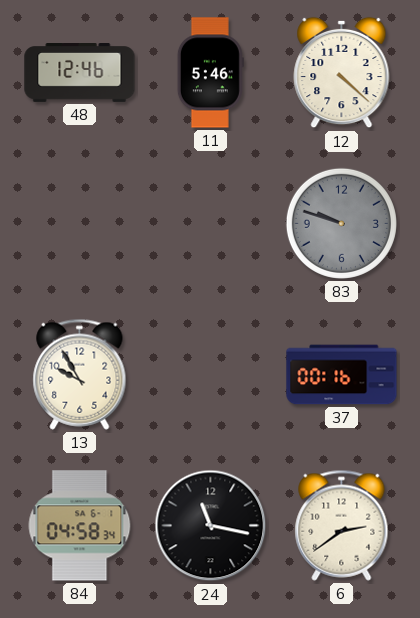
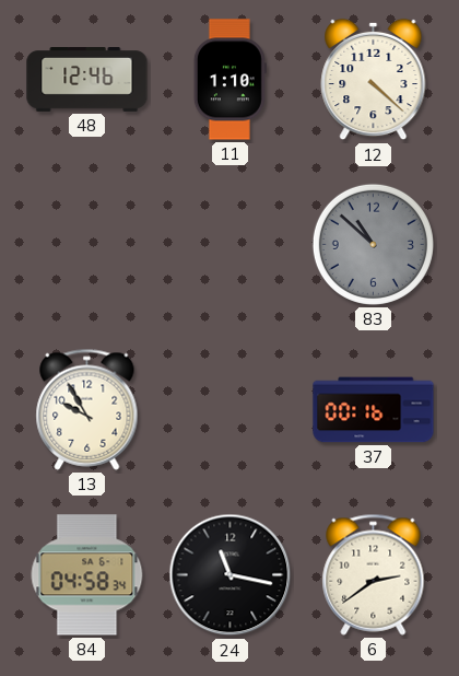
11: 5:46 -> 1:10
83: 9:48 -> 10:52
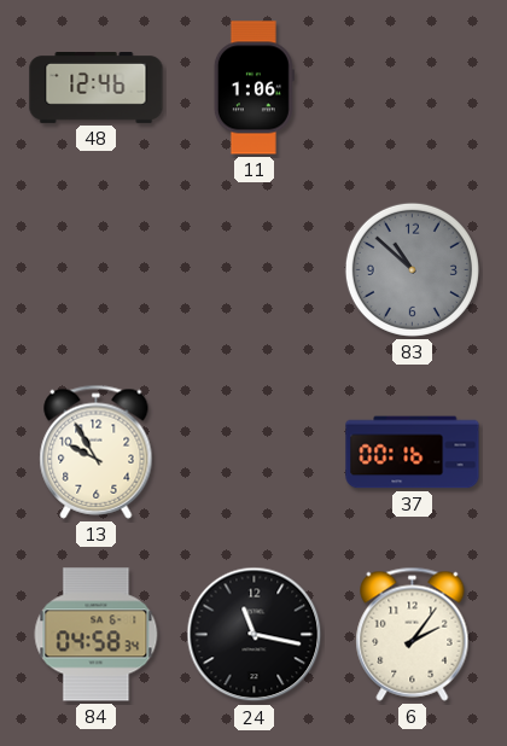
11: 1:10 -> 1:06
12: 4:22 -> none
6: 2:39 -> 2:06
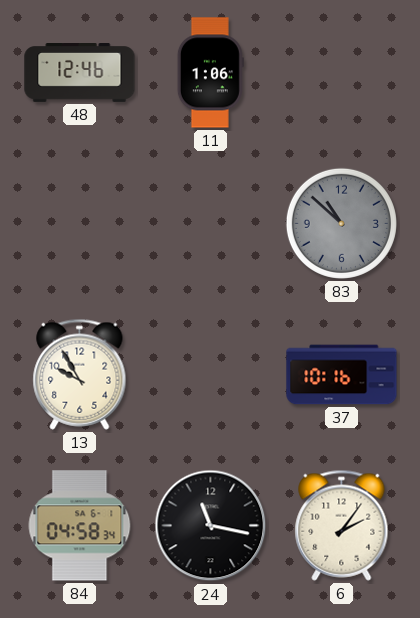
37: 00:16 -> 10:16
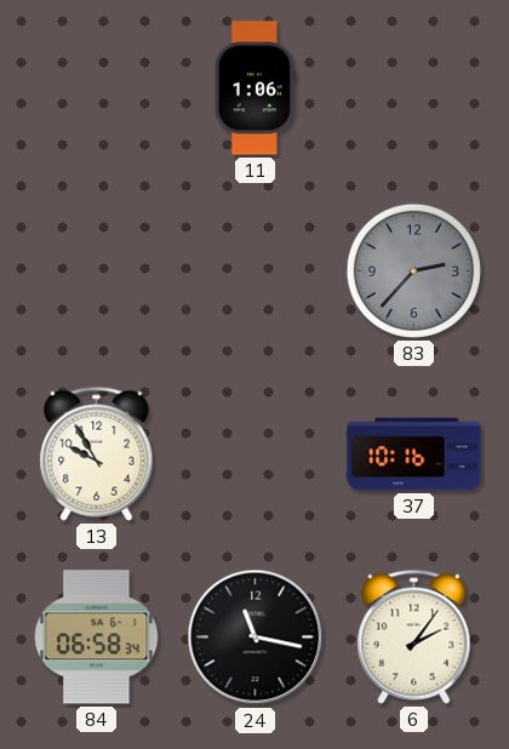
48: 12:46 -> none
83: 10:52 -> 2:37
84: 04:58 -> 06:58
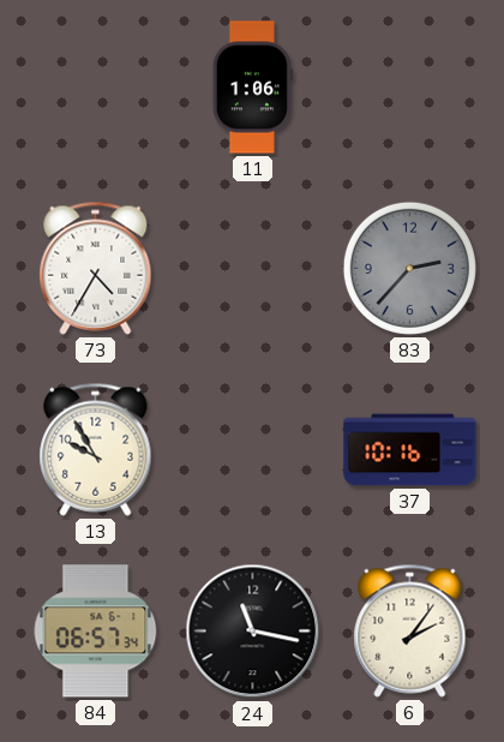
73: none -> 4:35
84: 06:58 -> 06:57
